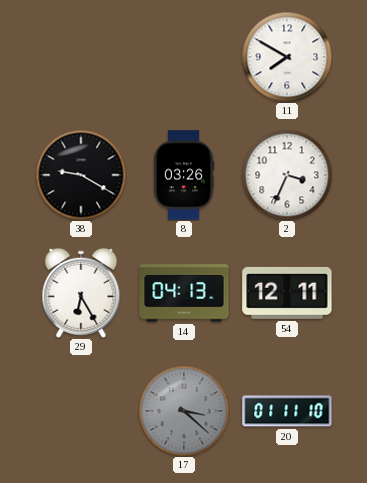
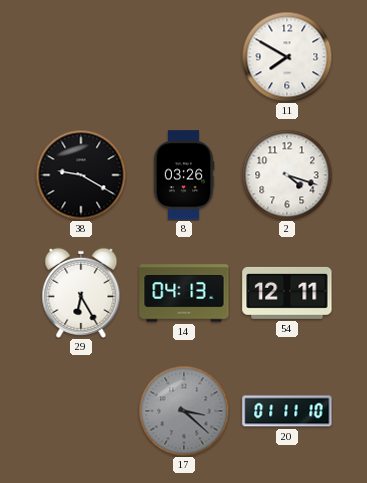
2: 3:34 -> 4:18
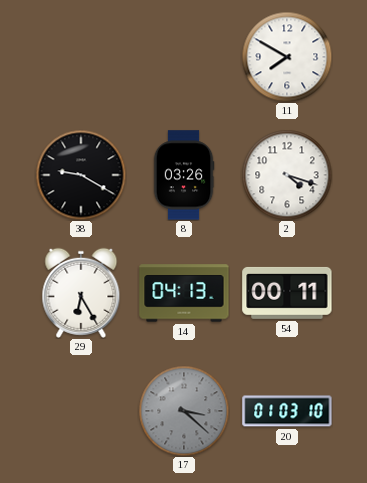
54: 12:11 -> 00:11
20: 01:11 -> 01:03
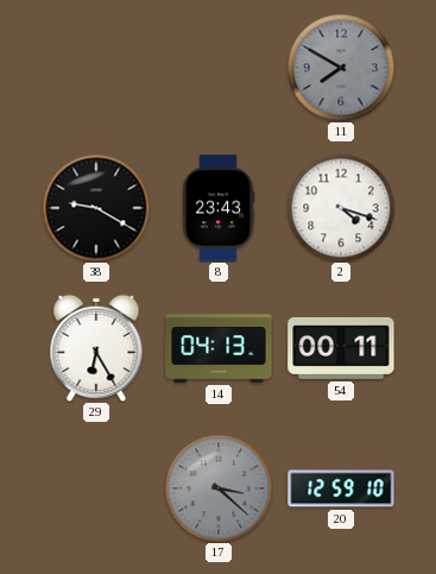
11 dial: white -> grey
8: 03:26 -> 23:43
20: 01:03 -> 12:59
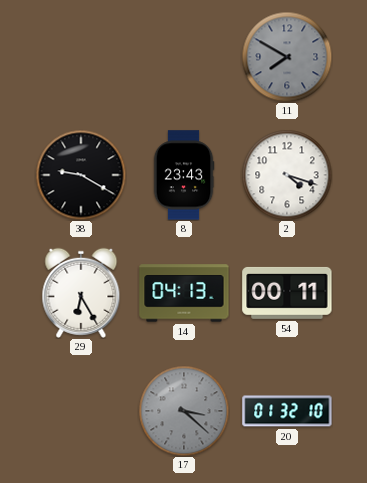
20: 12:59 -> 01:32
